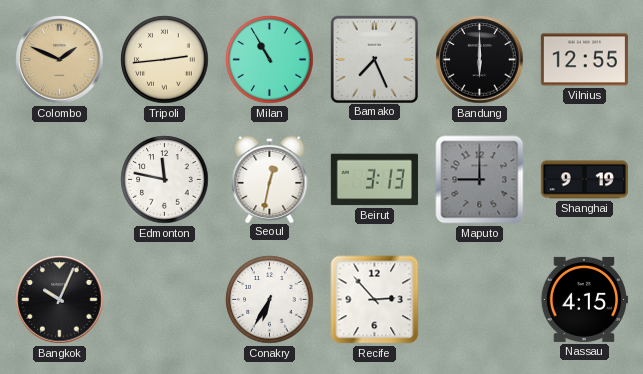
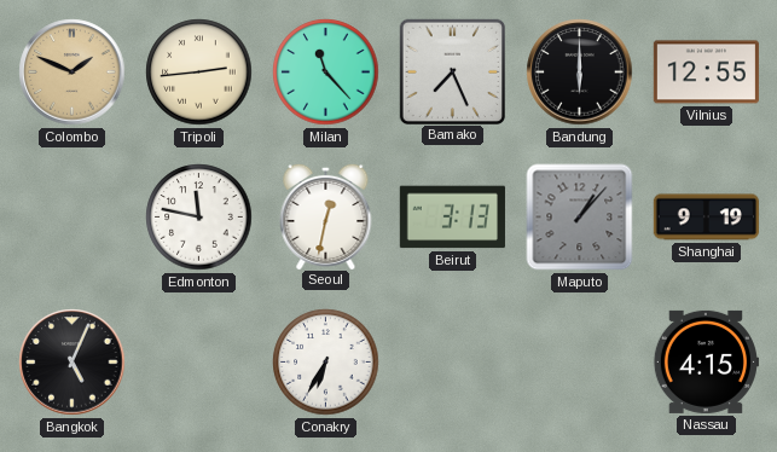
Milan: 10:55 -> 11:23
Maputo: 9:00 -> 1:07
Bangkok: 10:04 -> 5:04
Recife: 2:53 -> none
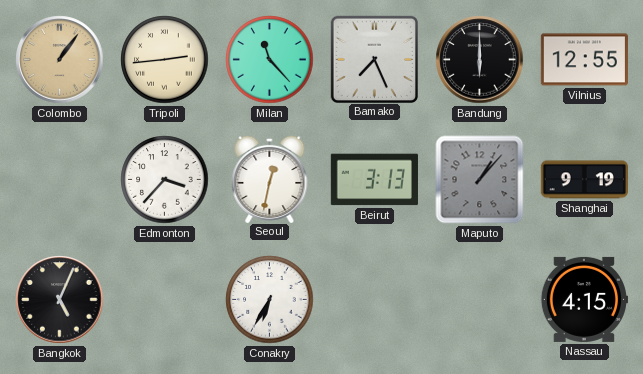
Colombo: 1:49 -> 1:06
Edmonton: 11:47 -> 3:37
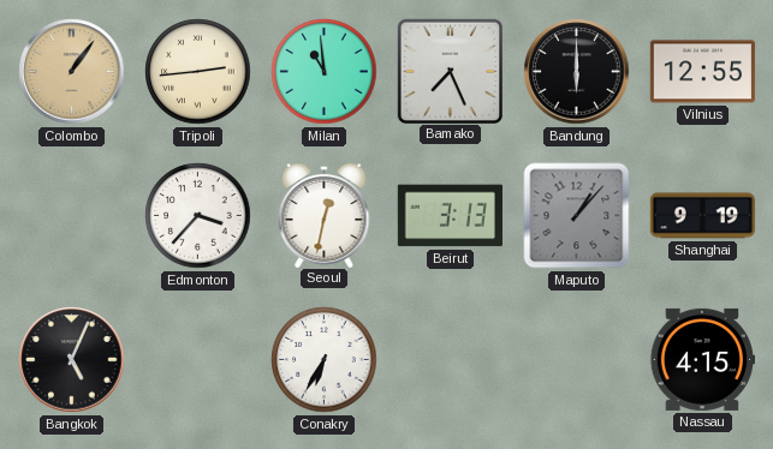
Milan: 11:23 -> 10:59
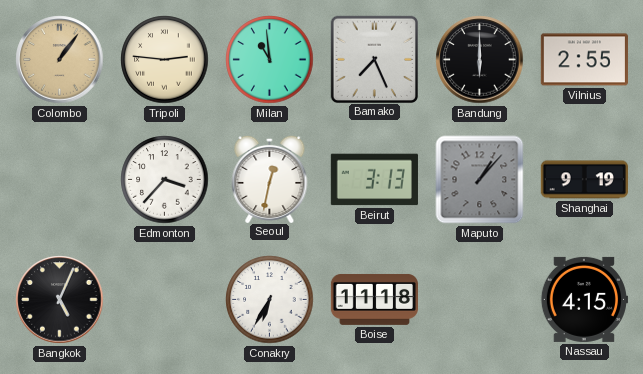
Tripoli: 2:44 -> 2:46
Vilnius: 12:55 -> 2:55
Boise: none -> 11:18
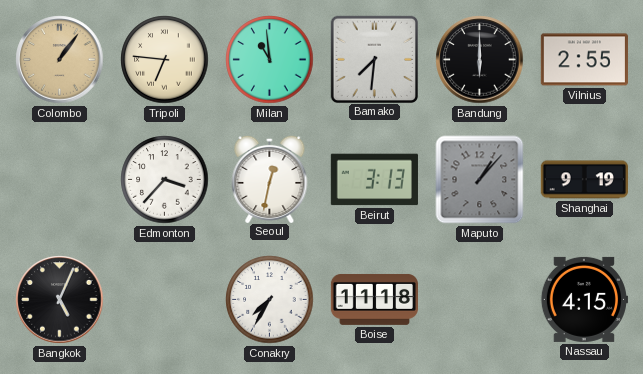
Tripoli: 2:46 -> 6:46
Bamako: 7:26 -> 7:31
Conakry: 6:35 -> 7:35
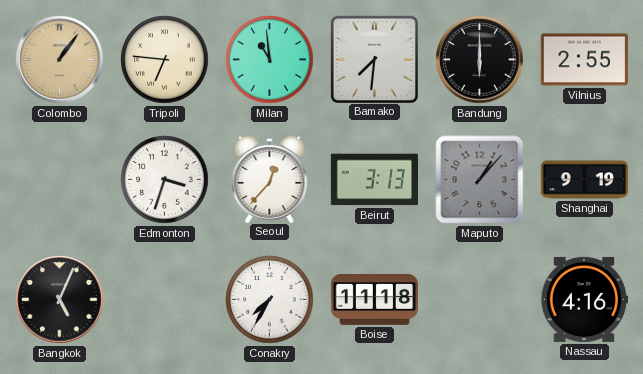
Edmonton: 3:37 -> 3:33
Seoul: 12:32 -> 12:37
Nassau: 4:15 -> 4:16
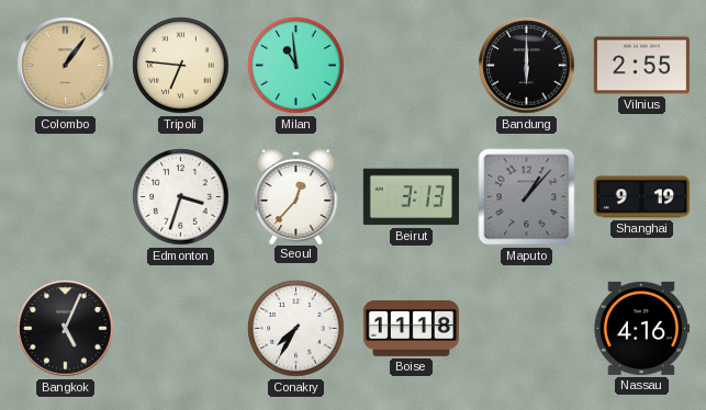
Bamako: 7:31 -> none
